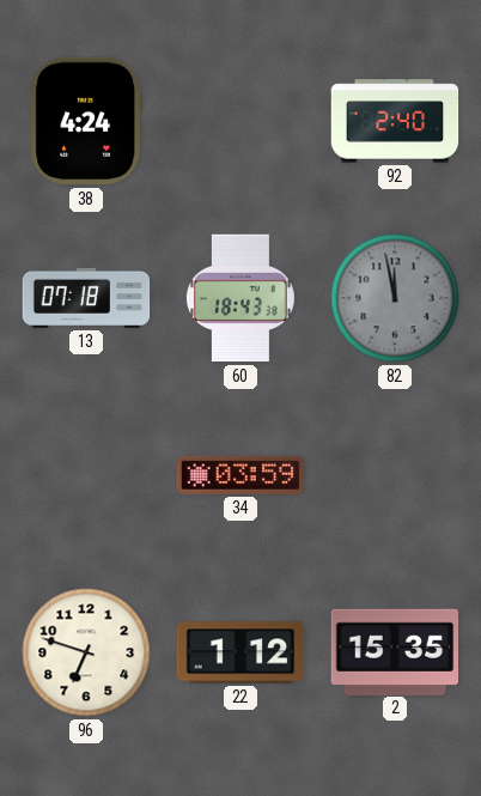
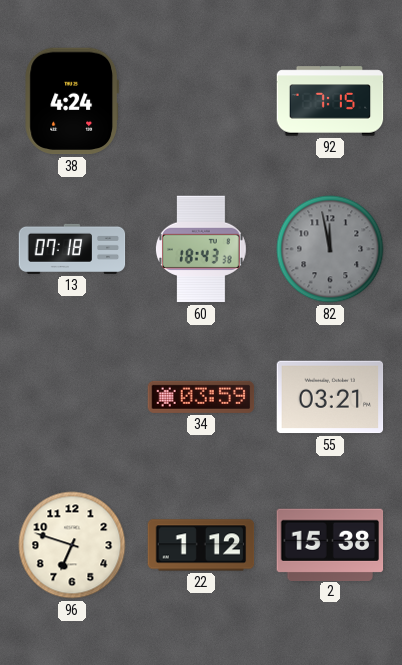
92: 2:40 -> 7:15
55: none -> 03:21
2: 15:35 -> 15:38
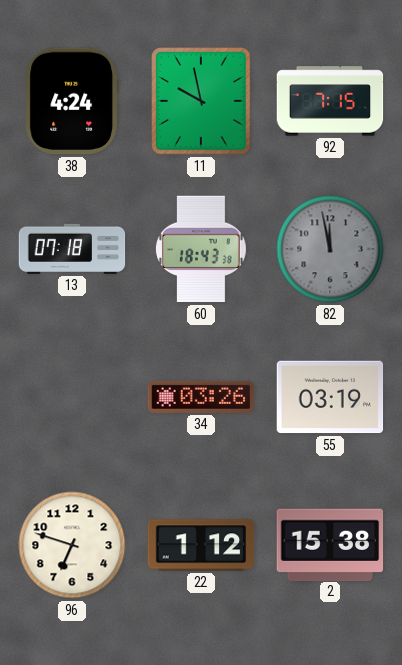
11: none -> 9:58
34: 03:59 -> 03:26
55: 03:21 -> 03:19
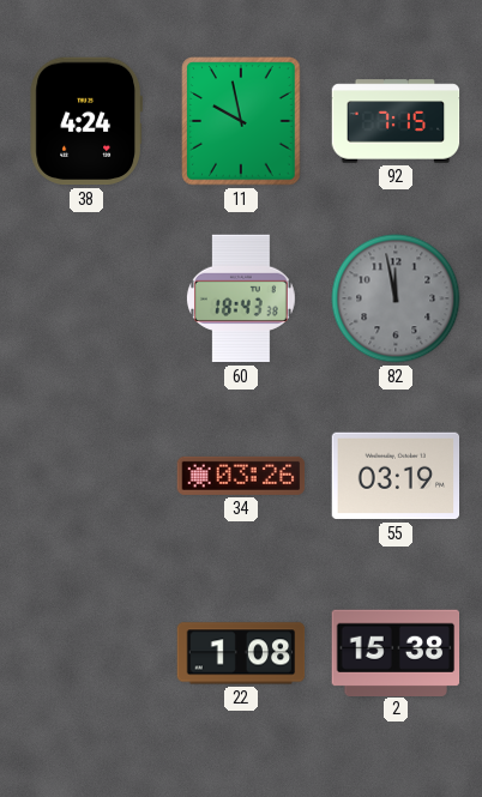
13: 07:18 -> none
96: 6:48 -> none
22: 1:12 -> 1:08
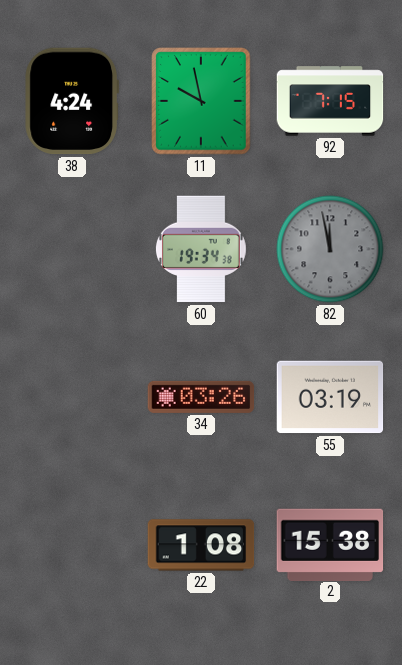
60: 18:43 -> 19:34
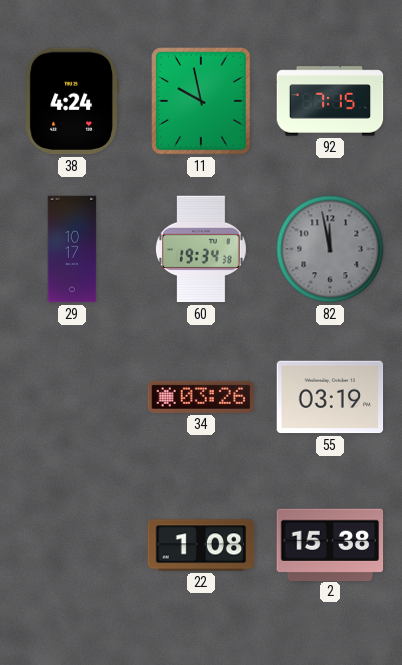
29: none -> 10:17
